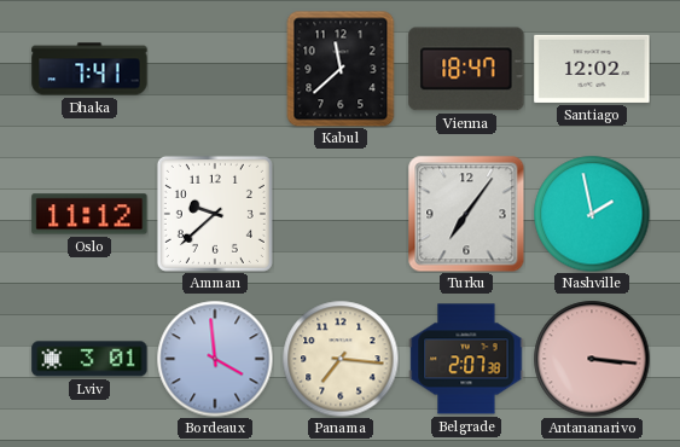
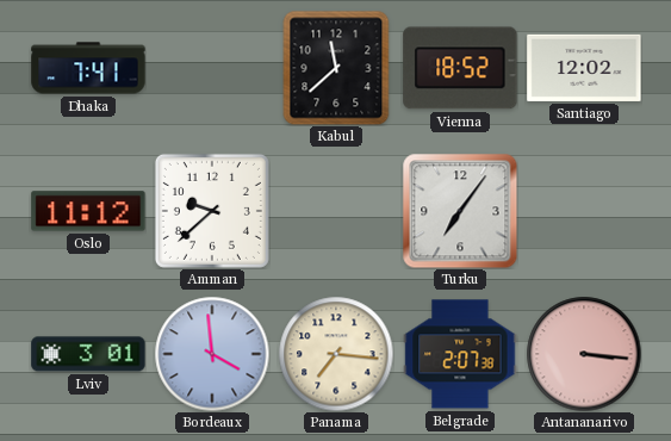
Vienna: 18:47 -> 18:52
Nashville: 1:58 -> none
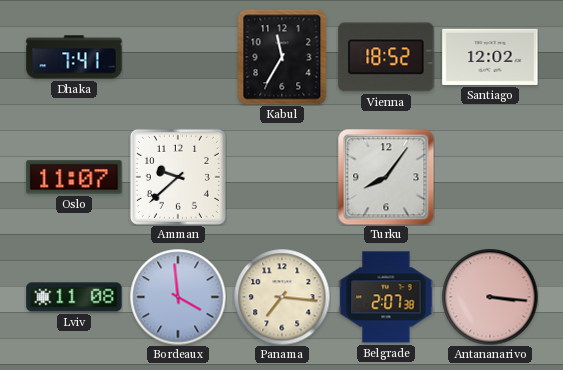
Kabul: 11:38 -> 11:35
Oslo: 11:12 -> 11:07
Turku: 7:06 -> 8:06
Lviv: 3:01 -> 11:08
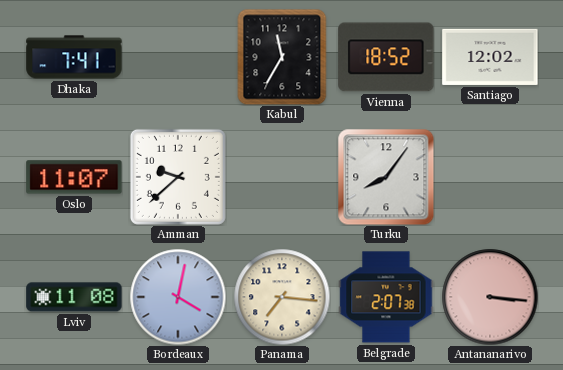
Bordeaux: 3:59 -> 4:02
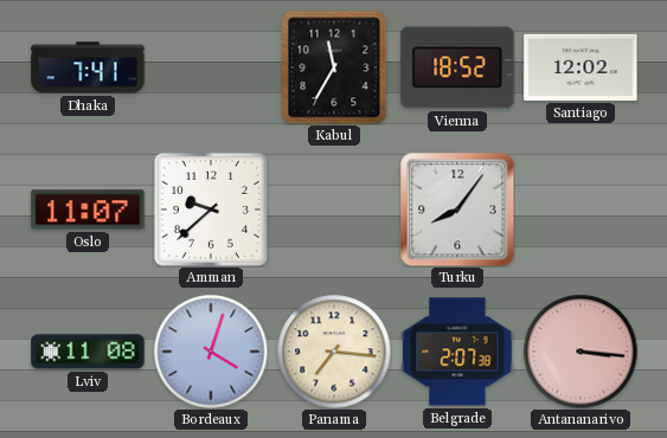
Bordeaux: 4:02 -> 4:03
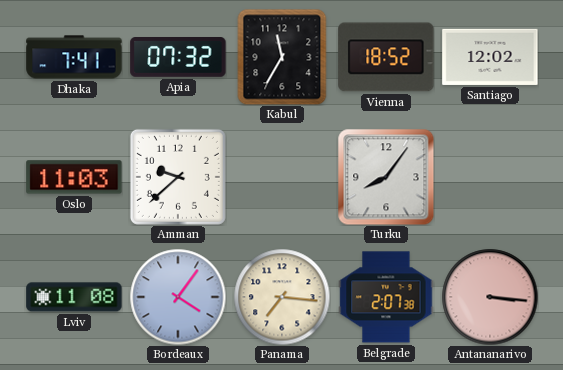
Apia: none -> 07:32
Oslo: 11:07 -> 11:03
Bordeaux: 4:03 -> 4:06
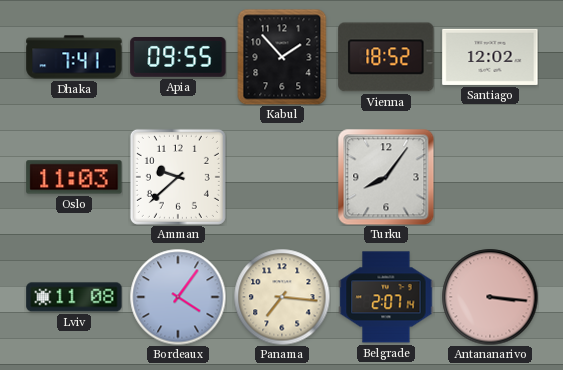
Apia: 07:32 -> 09:55
Kabul: 11:35 -> 1:53
Belgrade: 2:07:38 -> 2:07:14
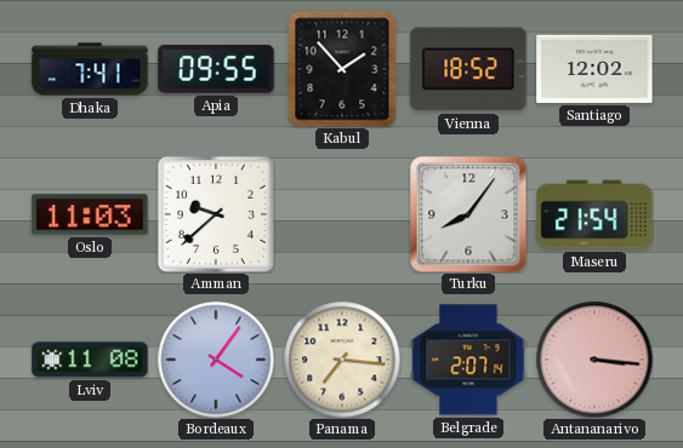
Maseru: none -> 21:54
